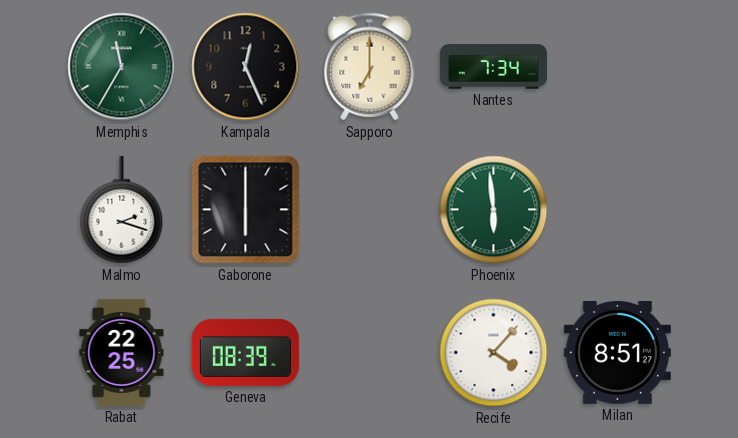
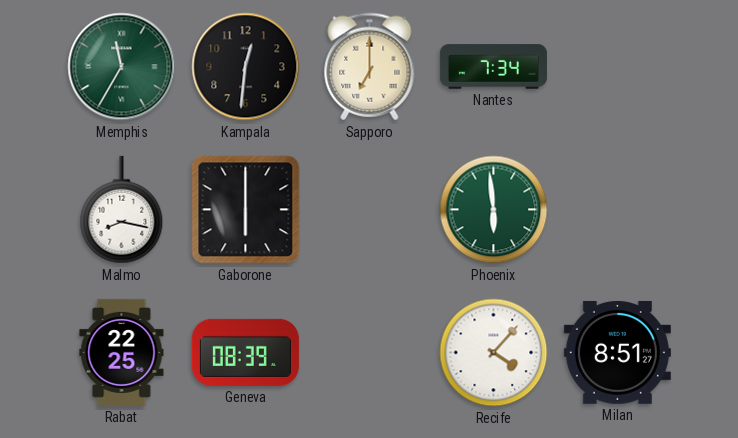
Kampala: 12:26 -> 12:31
Malmo: 2:18 -> 8:17
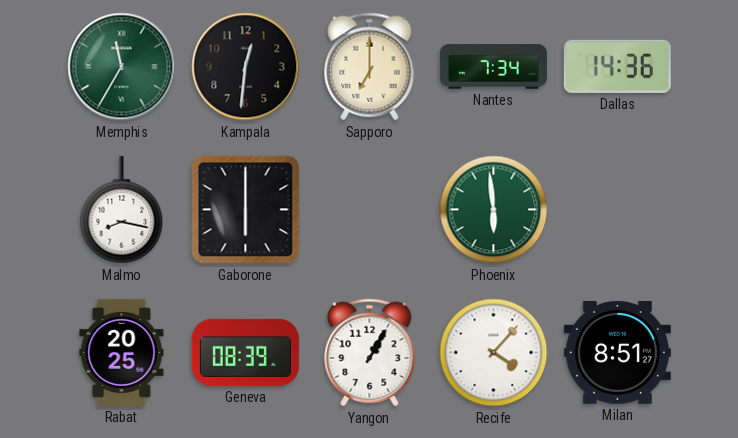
Dallas: none -> 14:36
Rabat: 22:25 -> 20:25
Yangon: none -> 1:05
